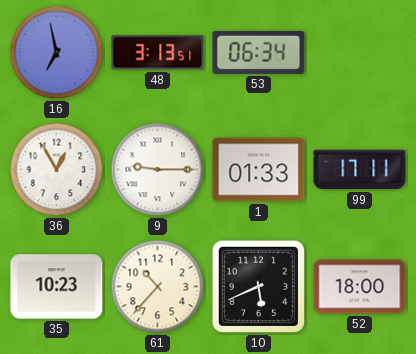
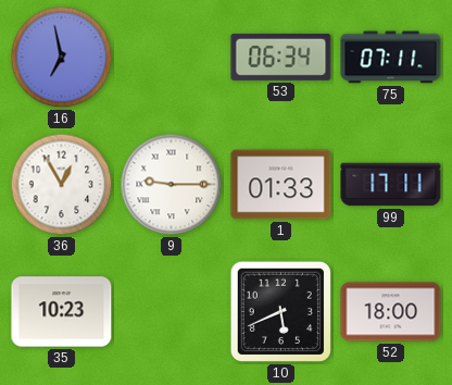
48: 3:13 -> none
75: none -> 07:11
61: 10:37 -> none
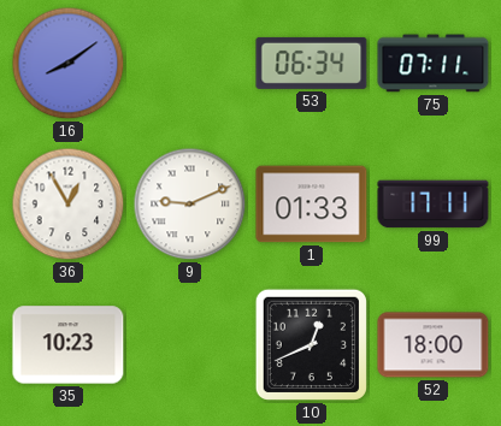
16: 6:58 -> 8:09
9: 9:15 -> 9:11
10: 5:41 -> 12:41
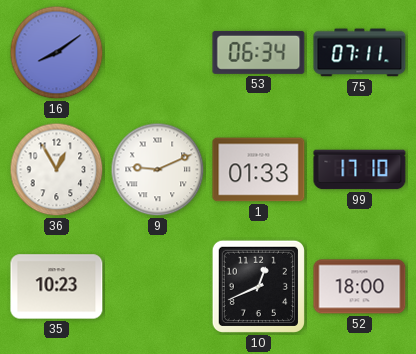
99: 17:11 -> 17:10
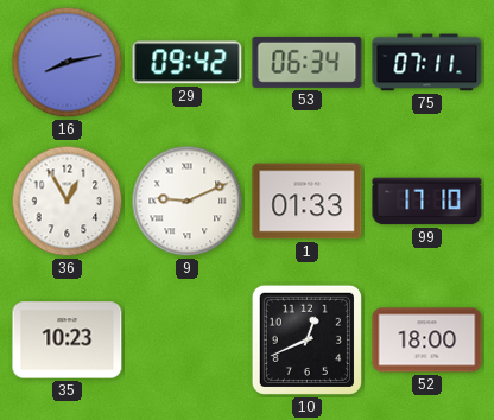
16: 8:09 -> 8:13
29: none -> 09:42
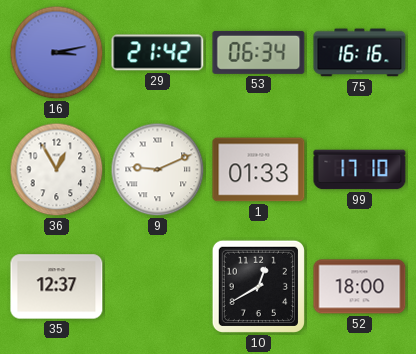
16: 8:13 -> 3:13
29: 09:42 -> 21:42
75: 07:11 -> 16:16
35: 10:23 -> 12:37
10: 12:41 -> 12:40
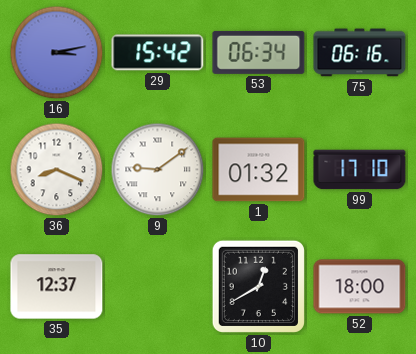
29: 21:42 -> 15:42
75: 16:16 -> 06:16
36: 12:55 -> 8:19
9: 9:11 -> 9:09
1: 01:33 -> 01:32
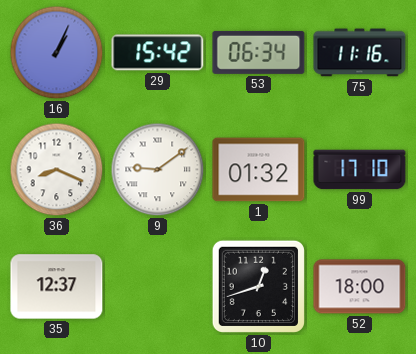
16: 3:13 -> 1:04
75: 06:16 -> 11:16
10: 12:40 -> 12:42
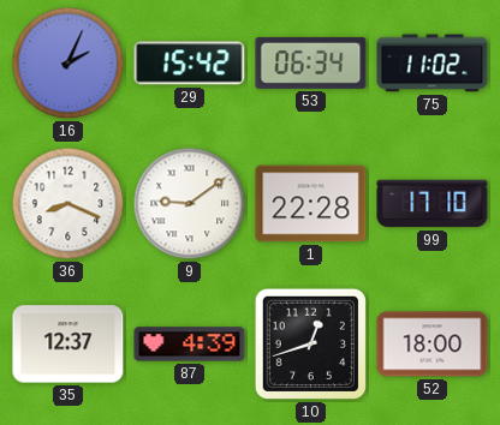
16: 1:04 -> 2:04
75: 11:16 -> 11:02
1: 01:32 -> 22:28
87: none -> 4:39
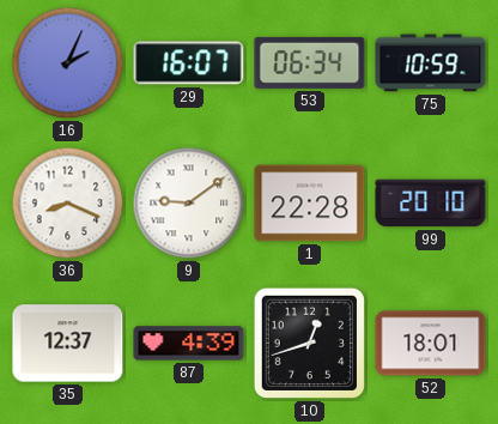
29: 15:42 -> 16:07
75: 11:02 -> 10:59
99: 17:10 -> 20:10
52: 18:00 -> 18:01
